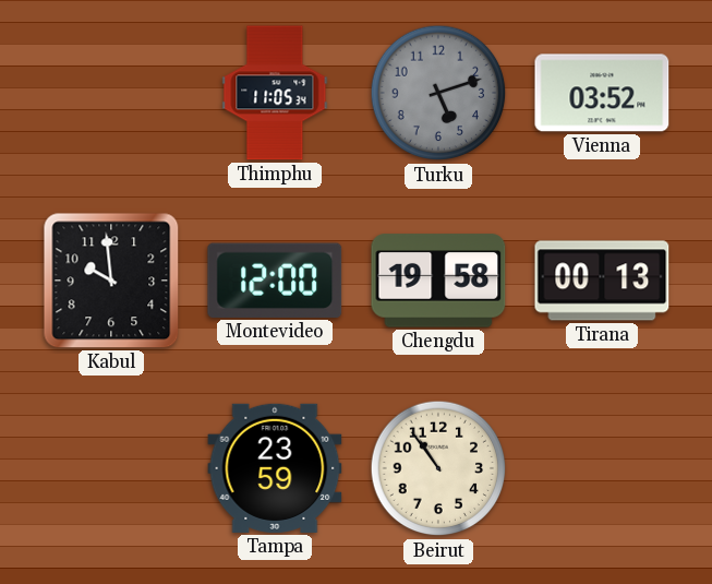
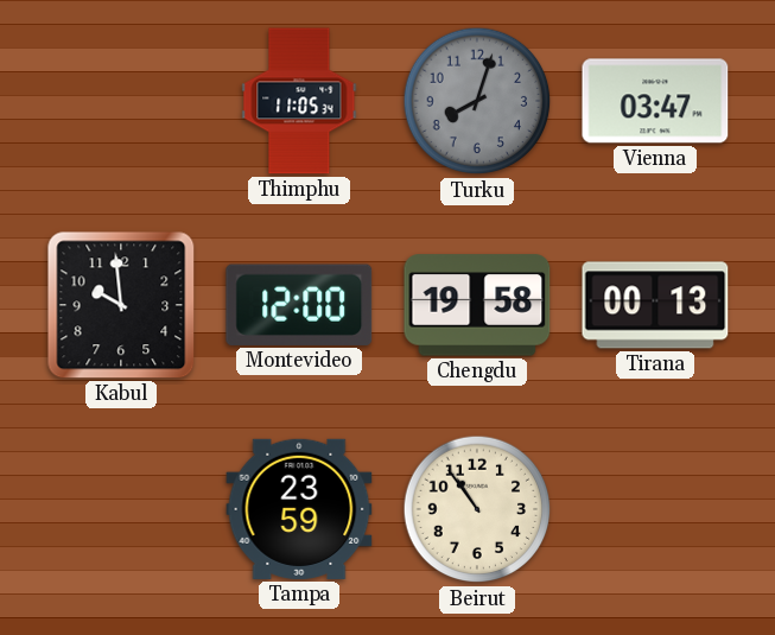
Turku: 5:12 -> 8:03
Vienna: 03:52 -> 03:47
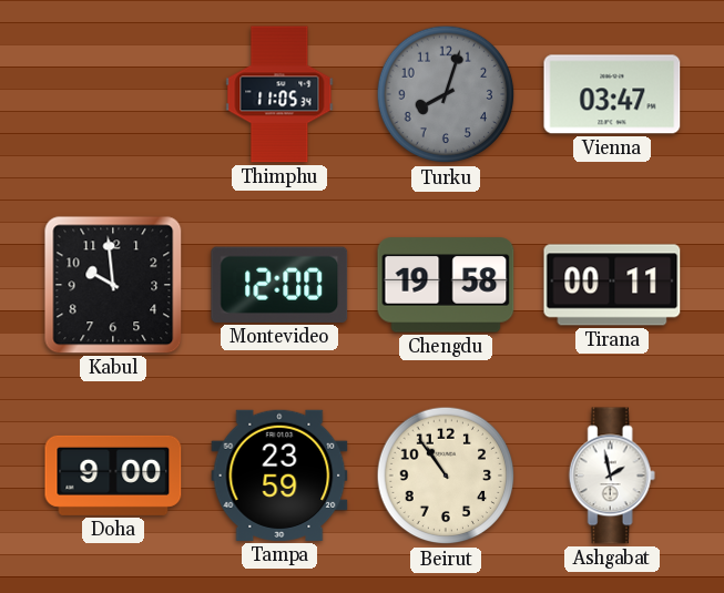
Tirana: 00:13 -> 00:11
Doha: none -> 9:00
Ashgabat: none -> 1:58
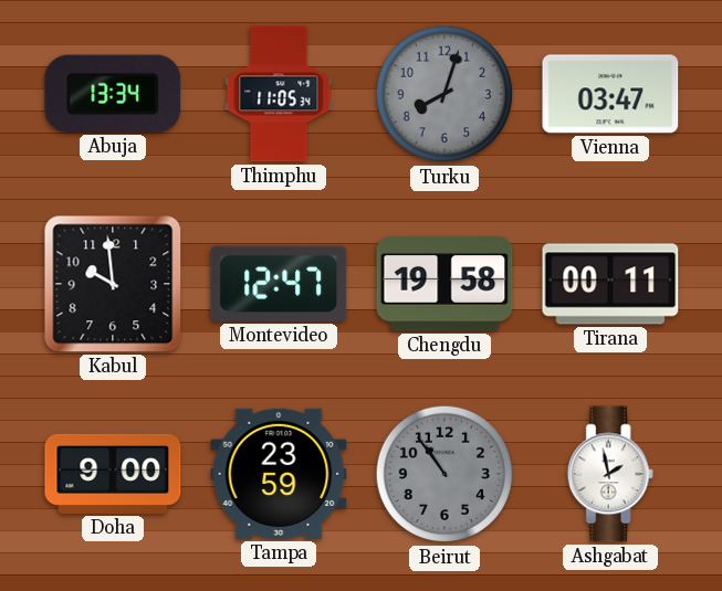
Abuja: none -> 13:34
Montevideo: 12:00 -> 12:47
Beirut dial: cream -> grey
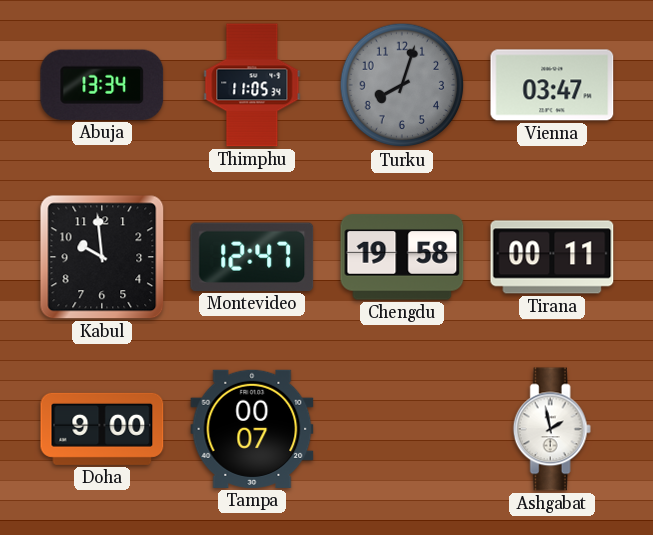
Tampa: 23:59 -> 00:07
Beirut: 10:54 -> none
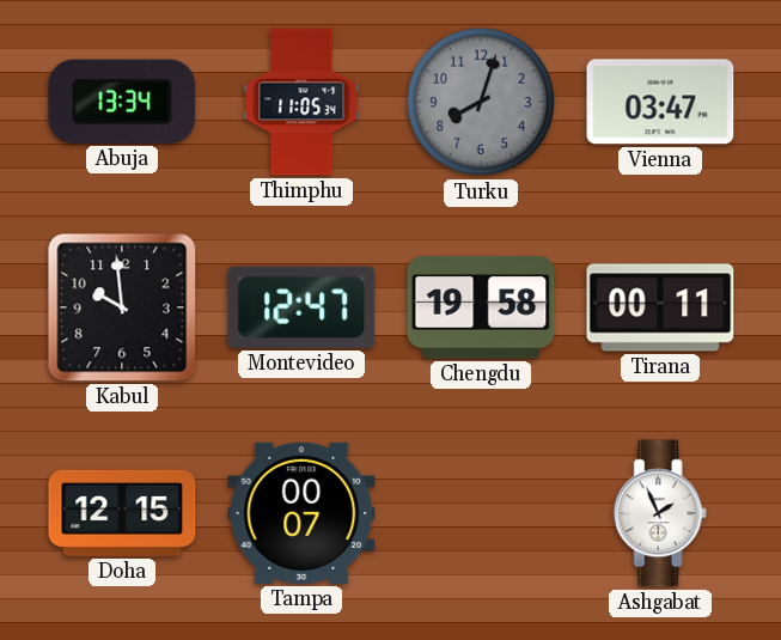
Doha: 9:00 -> 12:15
Ashgabat: 1:58 -> 1:56
